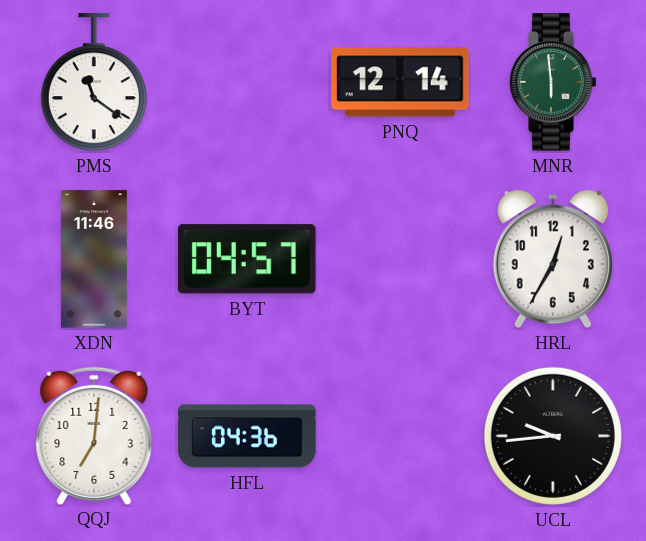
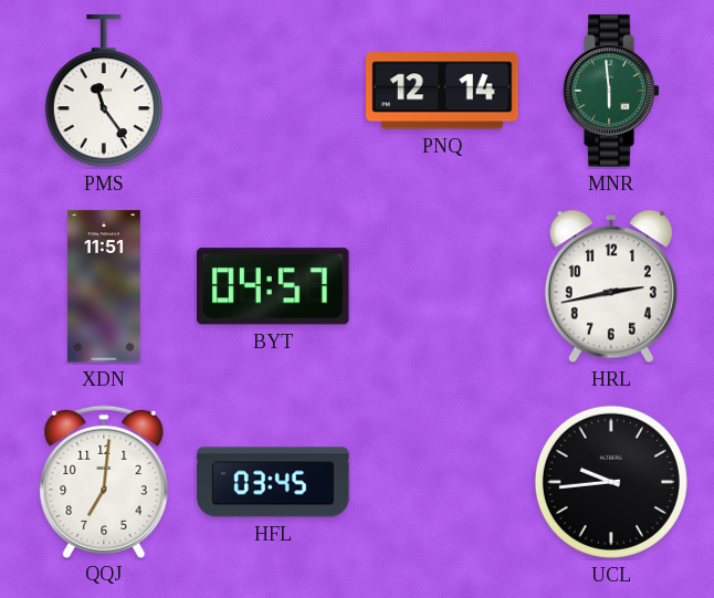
PMS: 11:21 -> 11:24
XDN: 11:46 -> 11:51
HRL: 12:35 -> 2:43
HFL: 04:36 -> 03:45
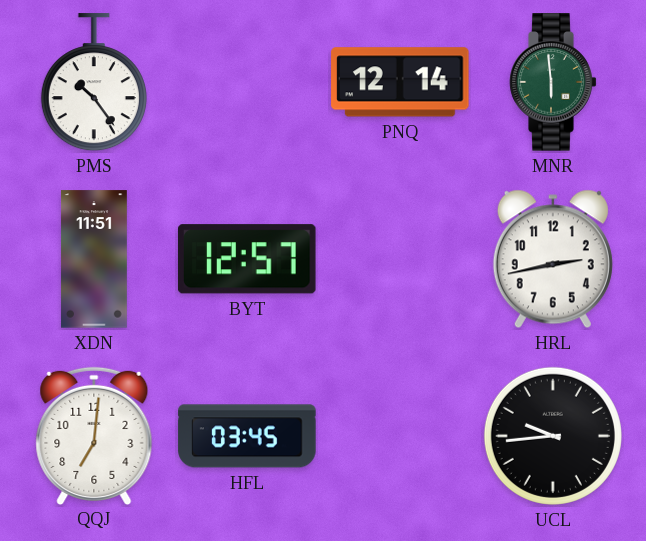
PMS: 11:24 -> 10:24
BYT: 04:57 -> 12:57
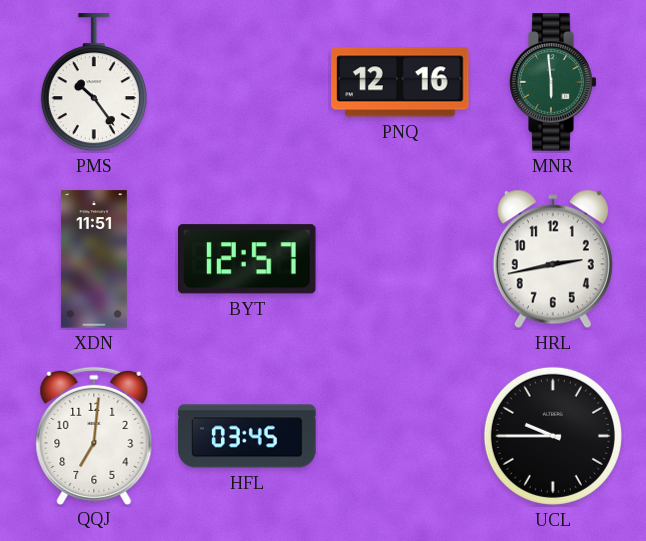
PNQ: 12:14 -> 12:16
UCL: 9:44 -> 9:45
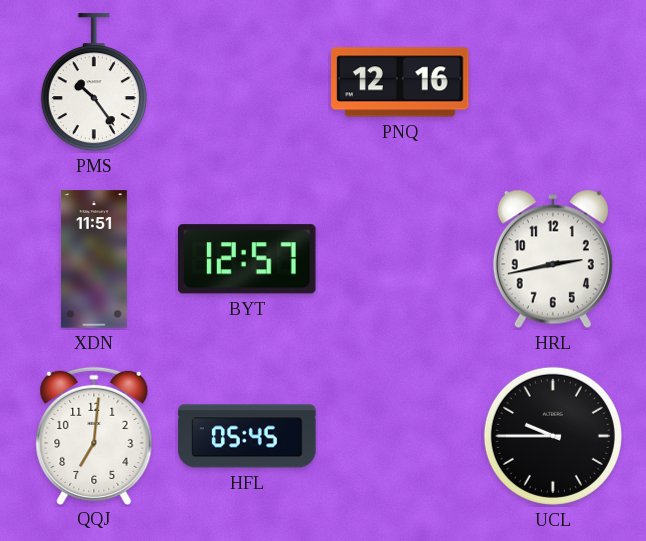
MNR: 5:59 -> none
HFL: 03:45 -> 05:45
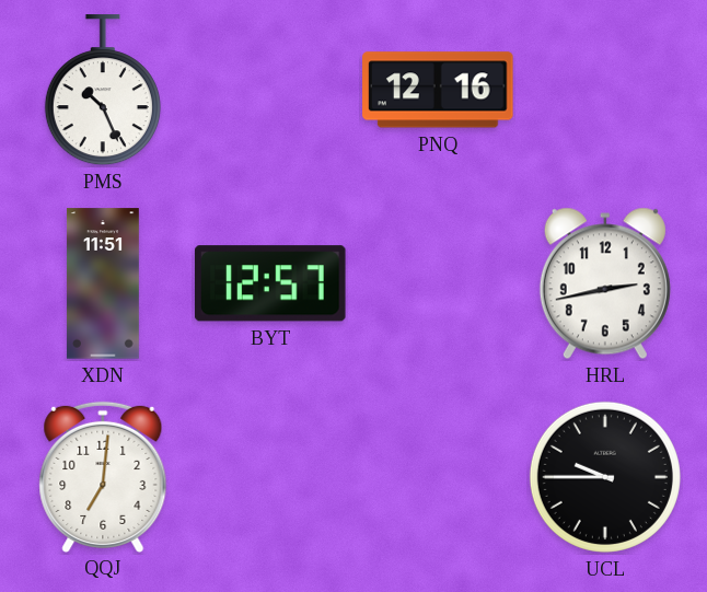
PMS: 10:24 -> 10:26
HFL: 05:45 -> none
